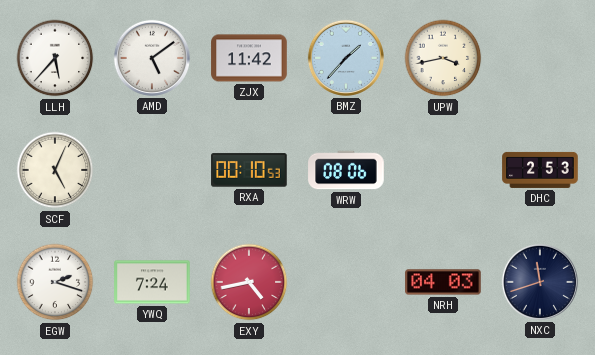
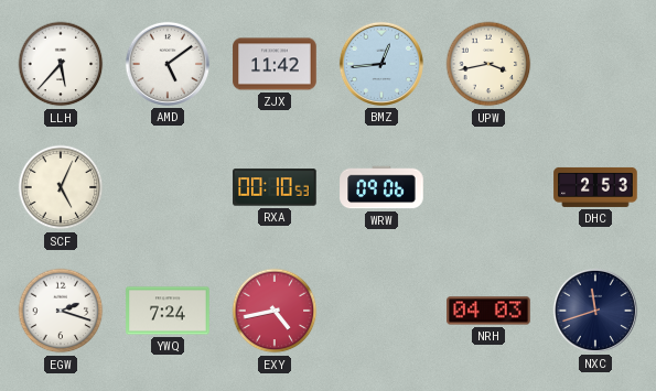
BMZ: 1:37 -> 12:44
WRW: 08:06 -> 09:06
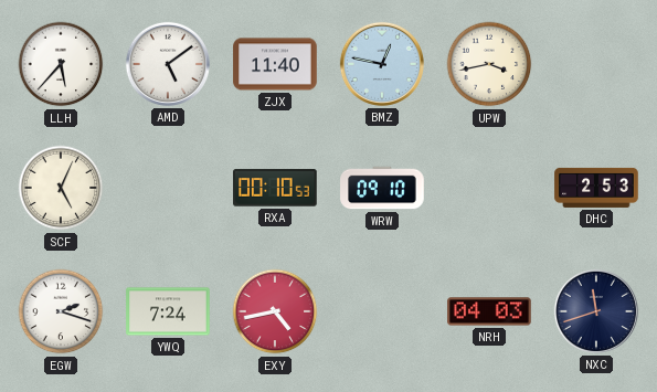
ZJX: 11:42 -> 11:40
BMZ: 12:44 -> 12:47
WRW: 09:06 -> 09:10
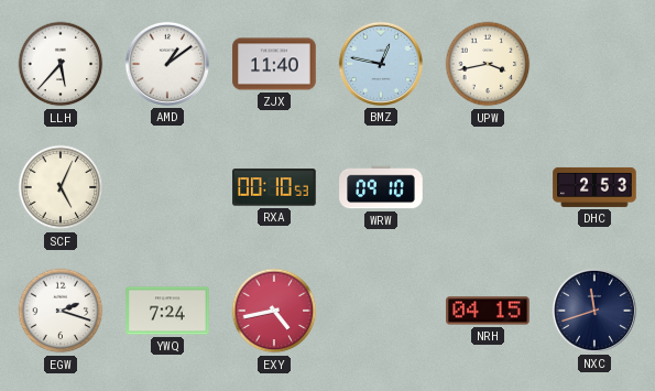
AMD: 5:09 -> 1:09
NRH: 04:03 -> 04:15
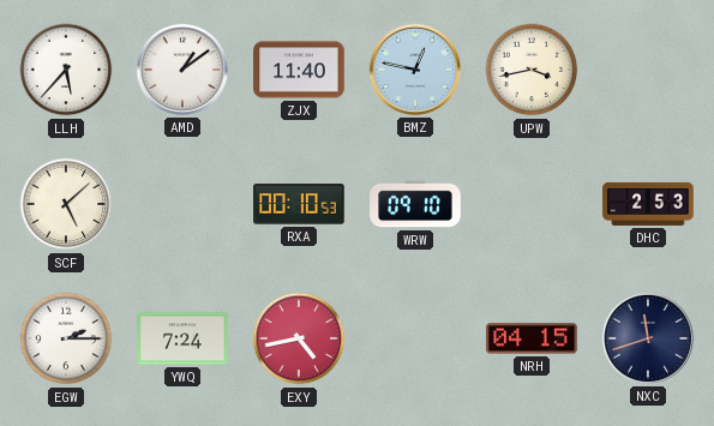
SCF: 5:04 -> 5:08
EGW: 2:18 -> 2:15
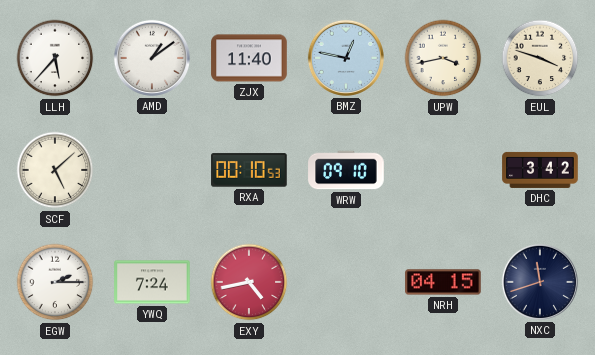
EUL: none -> 3:48
DHC: 2:53 -> 3:42
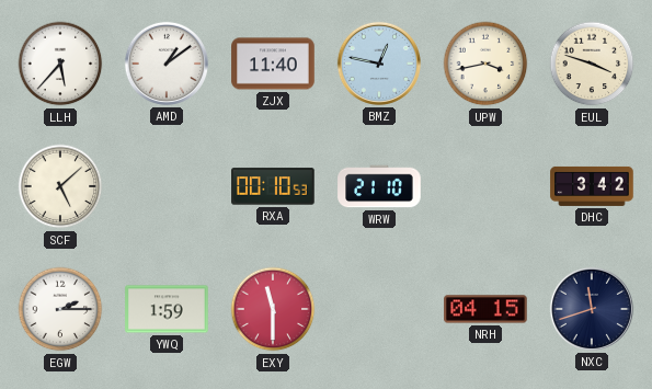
WRW: 09:10 -> 21:10
YWQ: 7:24 -> 1:59
EXY: 4:43 -> 11:30
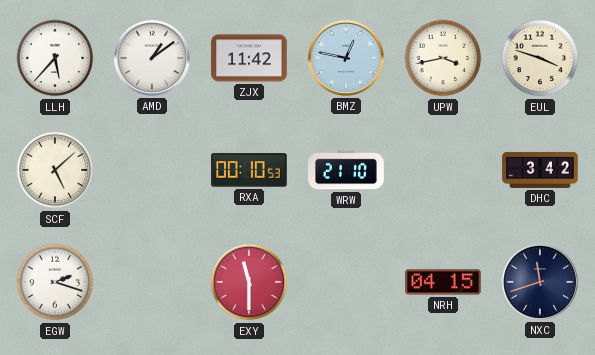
ZJX: 11:40 -> 11:42
EGW: 2:15 -> 2:18
YWQ: 1:59 -> none
